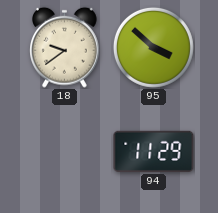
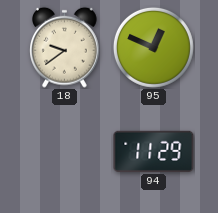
95: 3:52 -> 12:49
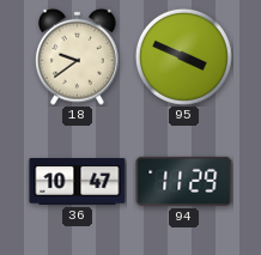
95: 12:49 -> 3:49
36: none -> 10:47
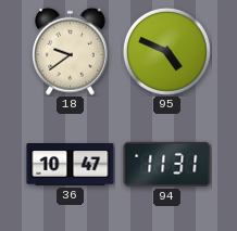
95: 3:49 -> 4:49
94: 11:29 -> 11:31
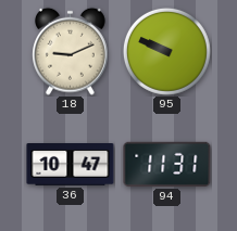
18: 9:39 -> 9:11
95: 4:49 -> 9:49
